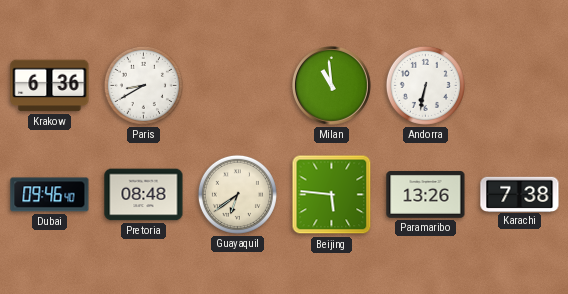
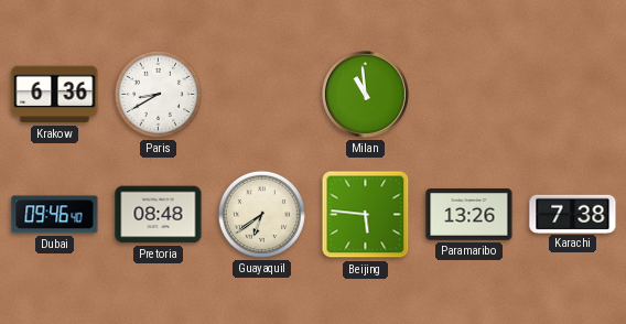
Andorra: 6:32 -> none
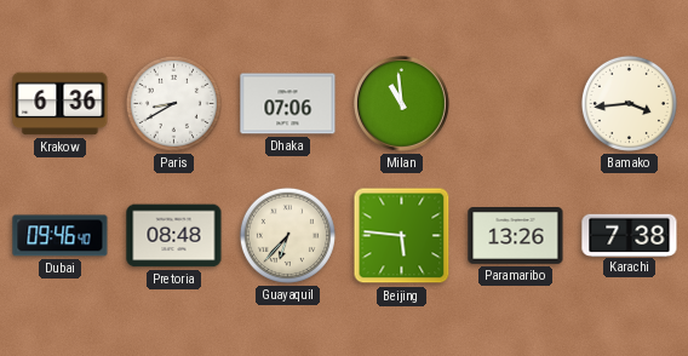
Dhaka: none -> 07:06
Bamako: none -> 3:44
Guayaquil: 6:39 -> 6:37
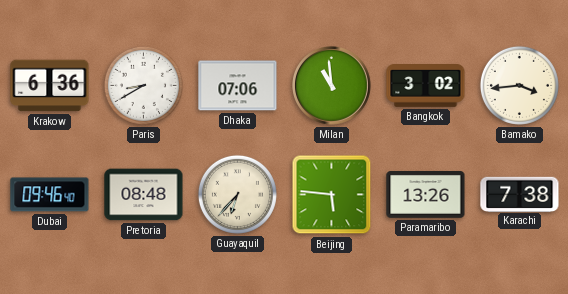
Bangkok: none -> 3:02
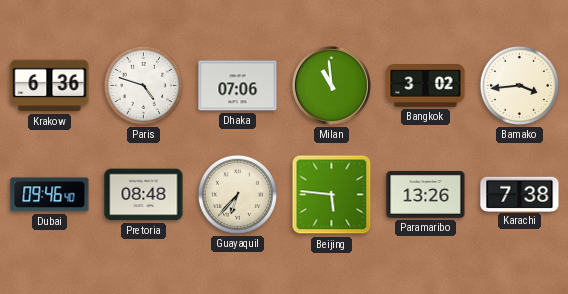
Paris: 8:40 -> 4:48
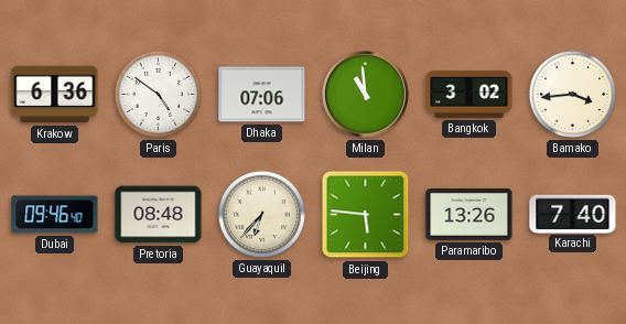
Paris: 4:48 -> 4:51
Karachi: 7:38 -> 7:40
